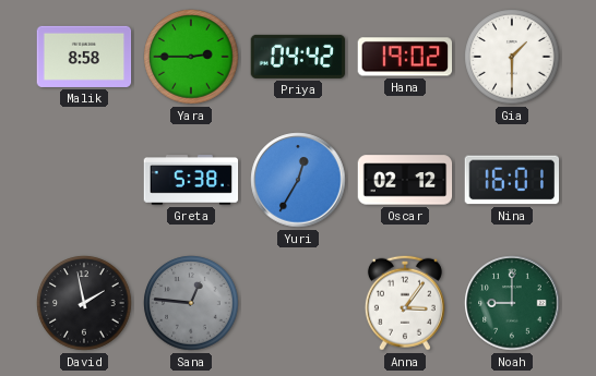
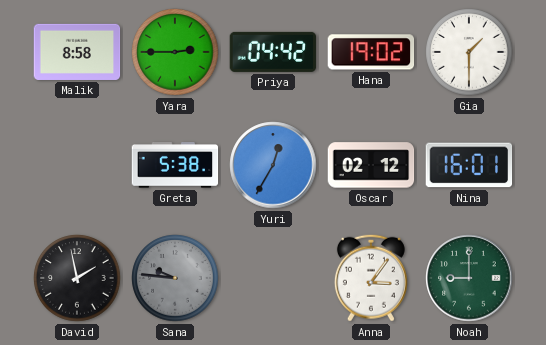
Sana: 12:46 -> 9:46
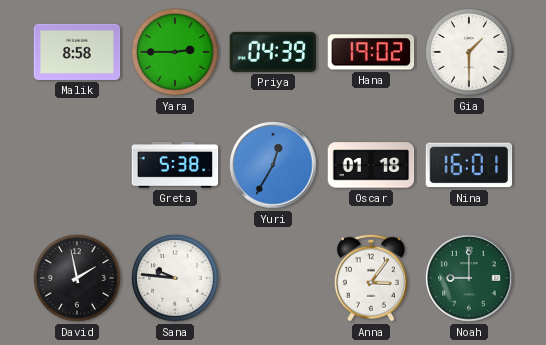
Priya: 04:42 -> 04:39
Oscar: 02:12 -> 01:18
Sana dial: grey -> white
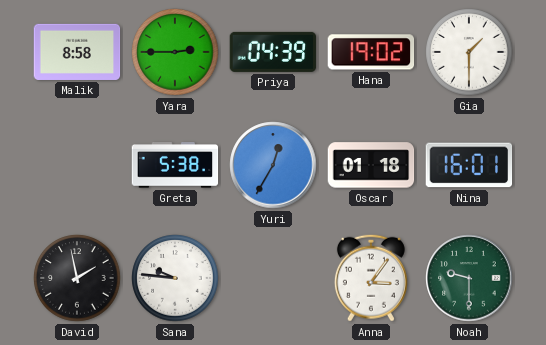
Noah: 9:00 -> 9:30
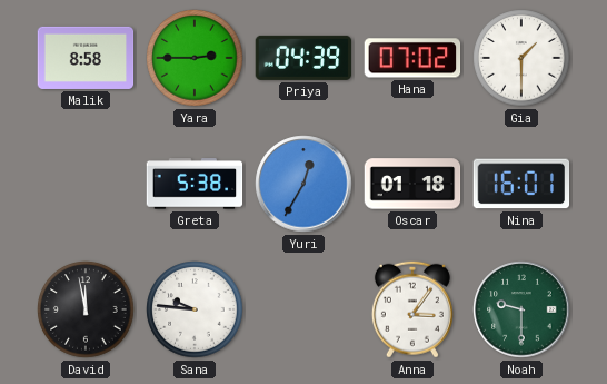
Hana: 19:02 -> 07:02
David: 1:58 -> 11:58
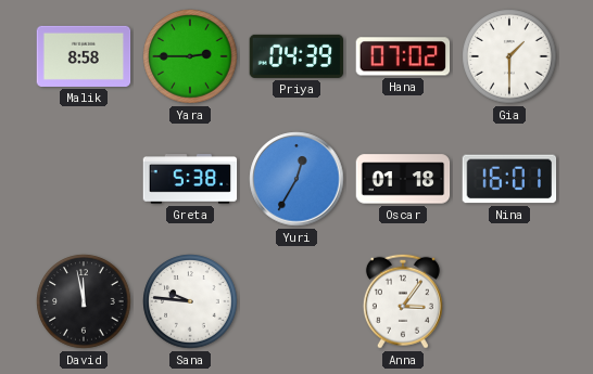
Noah: 9:30 -> none
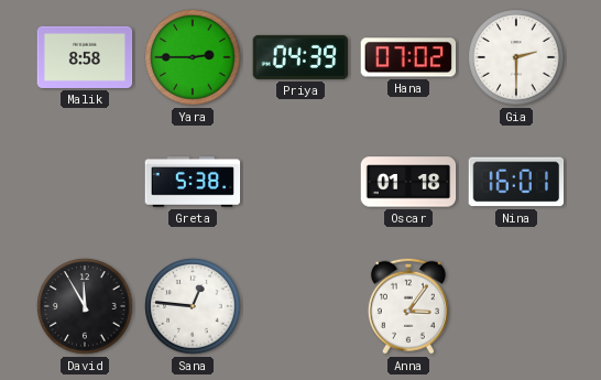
Gia: 1:30 -> 2:30
Yuri: 12:35 -> none
David: 11:58 -> 11:55
Sana: 9:46 -> 12:46
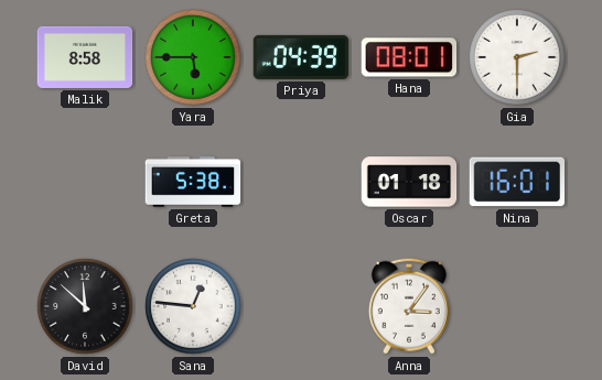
Yara: 2:45 -> 5:45
Hana: 07:02 -> 08:01
David: 11:55 -> 11:52
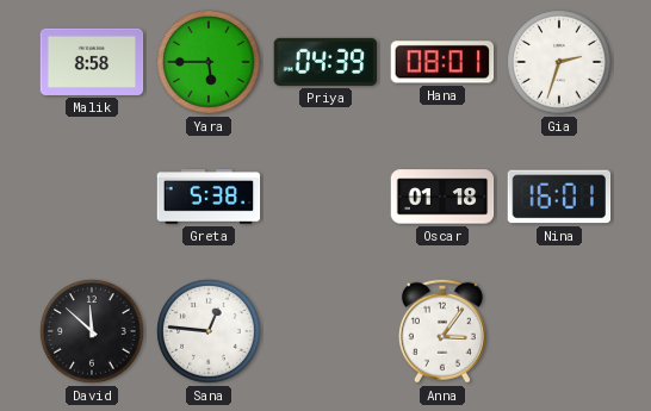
Gia: 2:30 -> 2:33
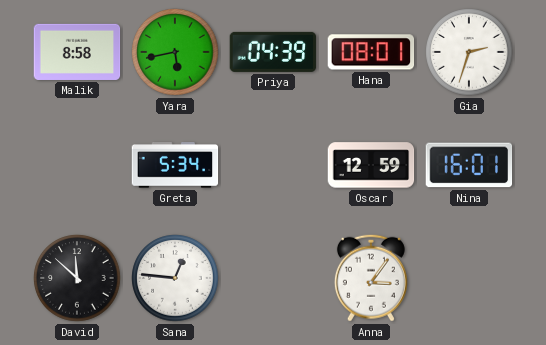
Yara: 5:45 -> 5:43
Greta: 5:38 -> 5:34
Oscar: 01:18 -> 12:59
